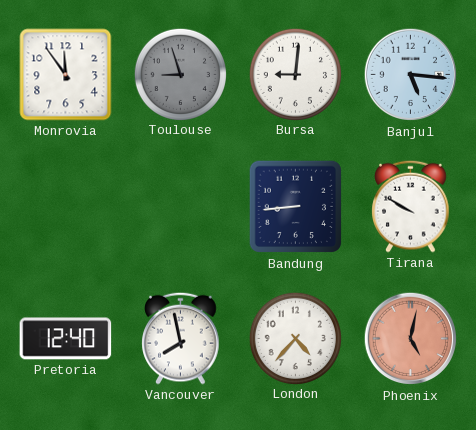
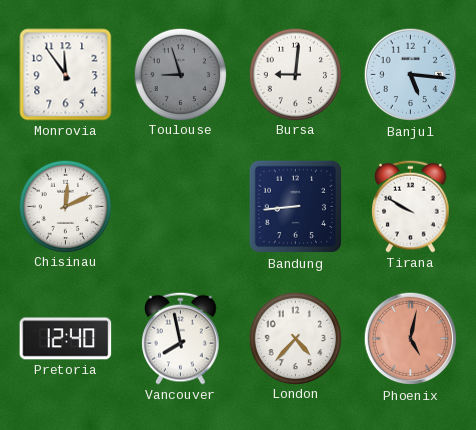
Chisinau: none -> 12:11
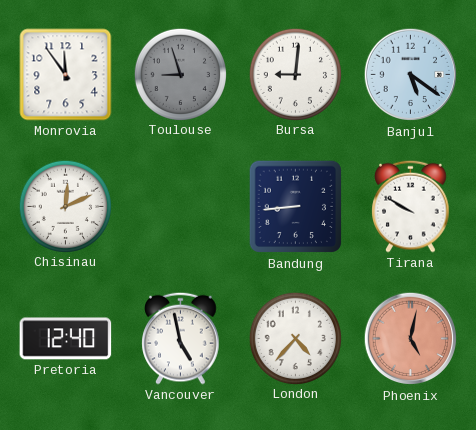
Banjul: 5:16 -> 5:21
Vancouver: 7:58 -> 4:58
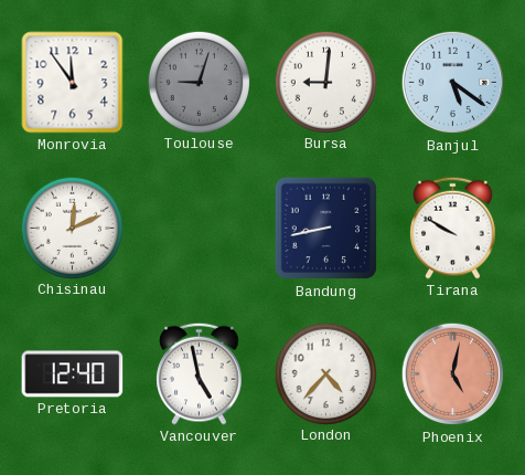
Toulouse: 8:57 -> 9:03
Bandung: 8:44 -> 8:43
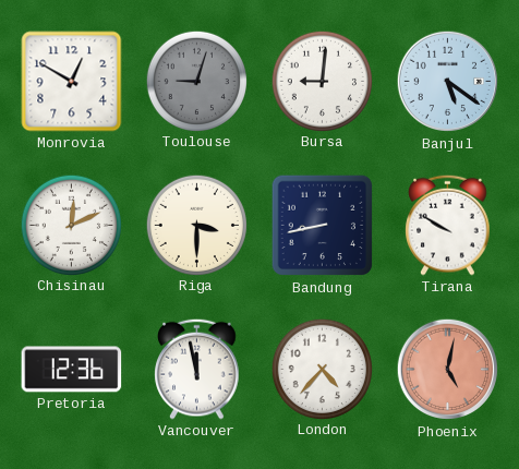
Monrovia: 11:54 -> 12:50
Riga: none -> 3:30
Pretoria: 12:40 -> 12:36
Vancouver: 4:58 -> 11:58
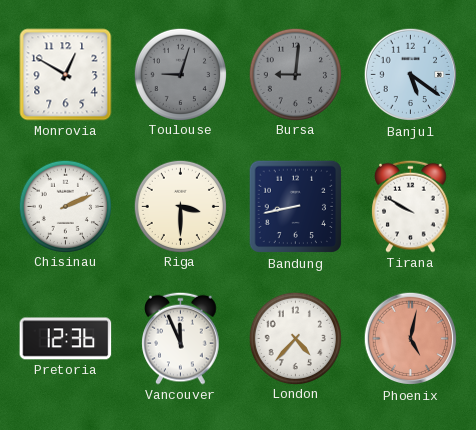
Bursa dial: white -> grey
Chisinau: 12:11 -> 2:11
Vancouver: 11:58 -> 11:56
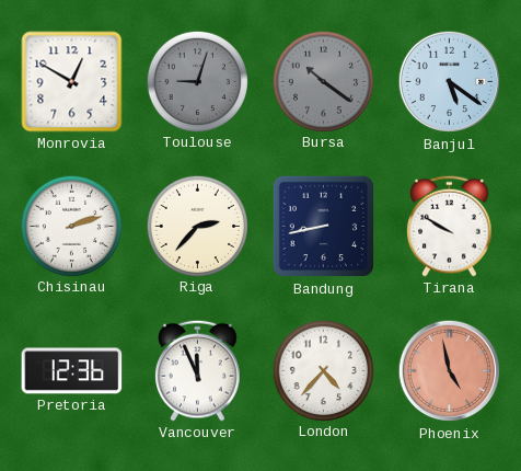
Bursa: 9:01 -> 10:21
Chisinau: 2:11 -> 2:12
Riga: 3:30 -> 2:37
Phoenix: 5:02 -> 4:58
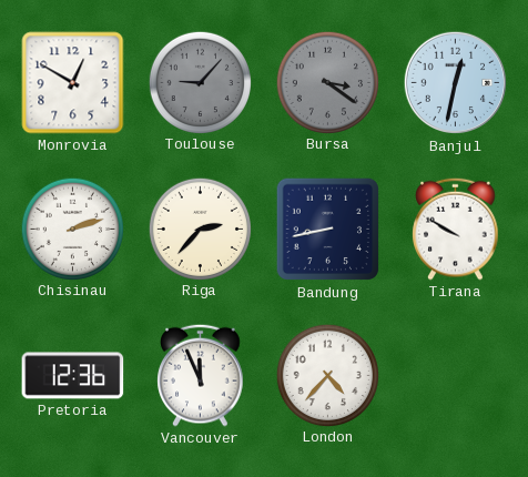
Toulouse: 9:03 -> 9:07
Bursa: 10:21 -> 3:21
Banjul: 5:21 -> 12:32
Phoenix: 4:58 -> none
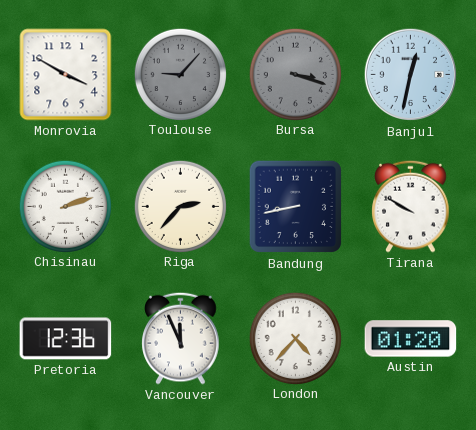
Monrovia: 12:50 -> 3:50
Bursa: 3:21 -> 3:18
Austin: none -> 01:20
